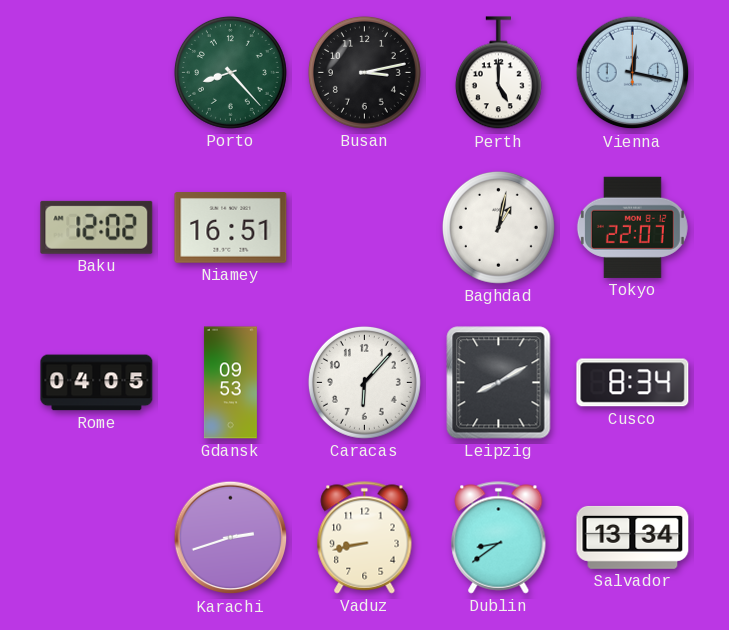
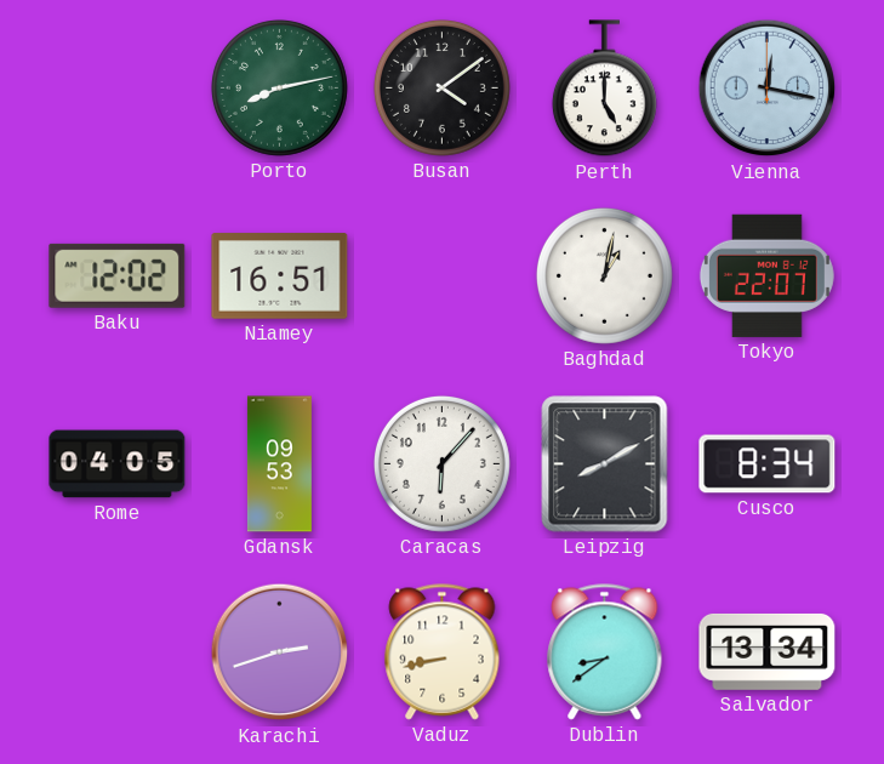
Porto: 8:23 -> 8:13
Busan: 3:13 -> 4:09
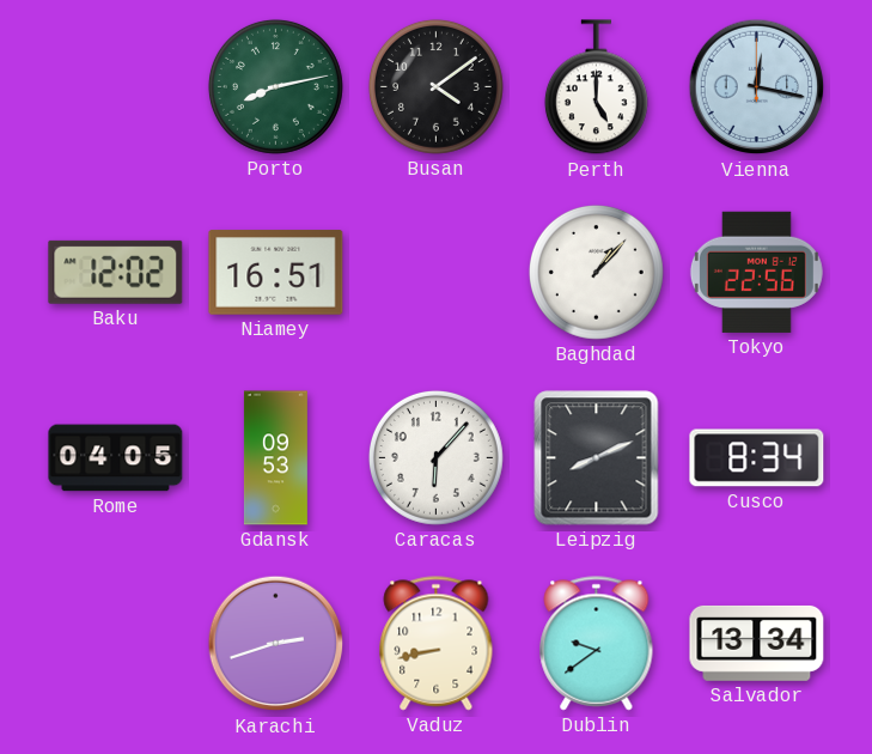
Baghdad: 1:02 -> 1:07
Tokyo: 22:07 -> 22:56
Leipzig: 8:10 -> 8:11
Dublin: 8:39 -> 9:39
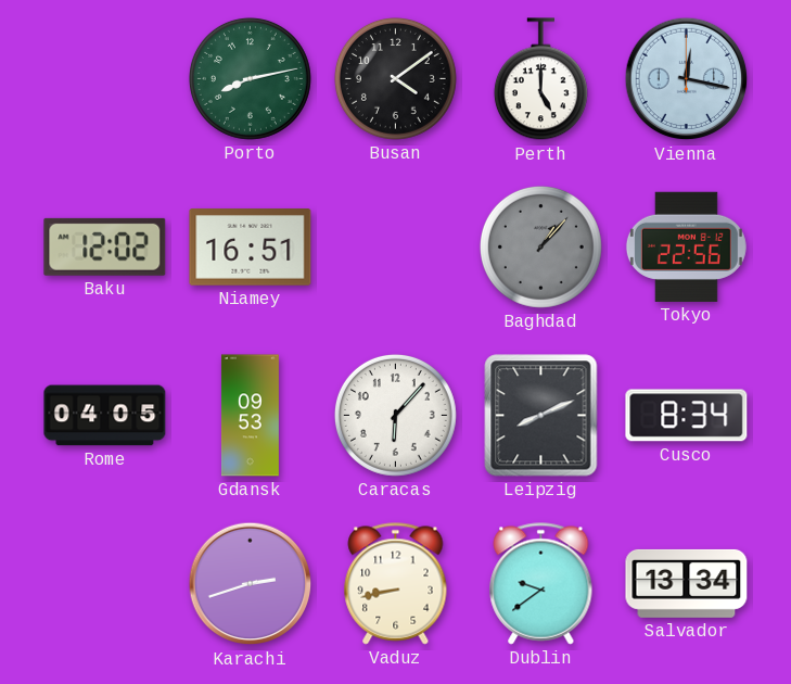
Baghdad dial: white -> grey
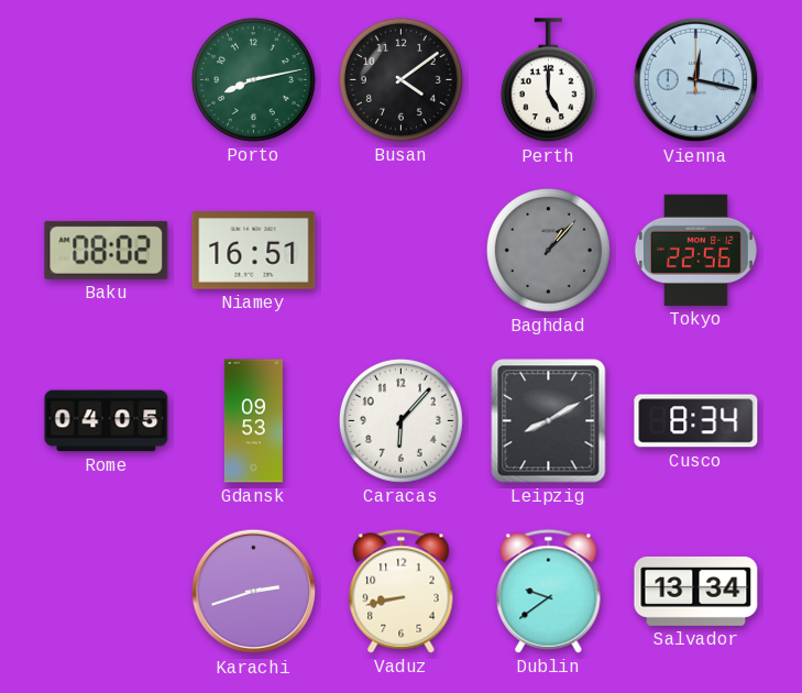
Baku: 12:02 -> 08:02
Leipzig: 8:11 -> 8:10
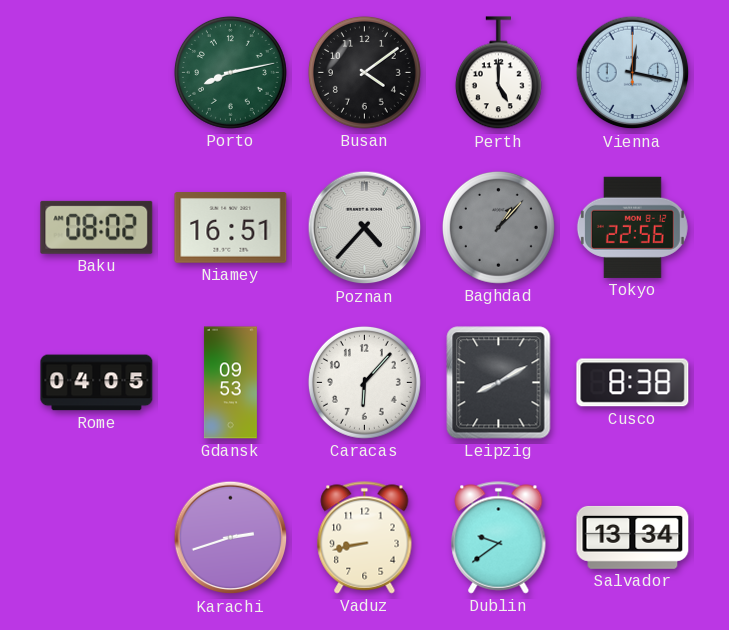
Poznan: none -> 4:37
Cusco: 8:34 -> 8:38
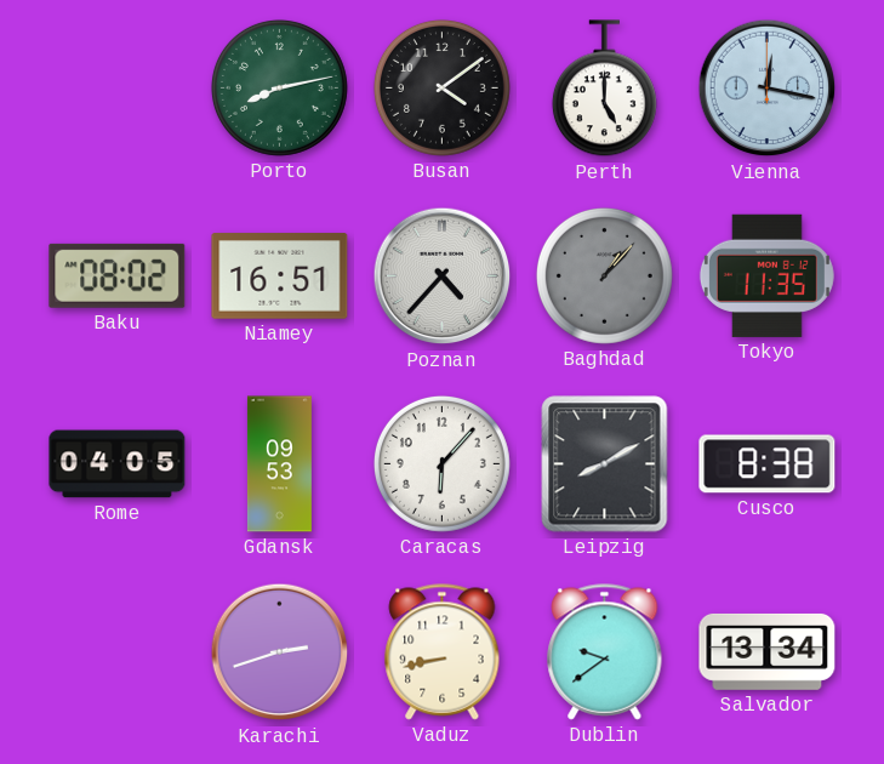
Tokyo: 22:56 -> 11:35
